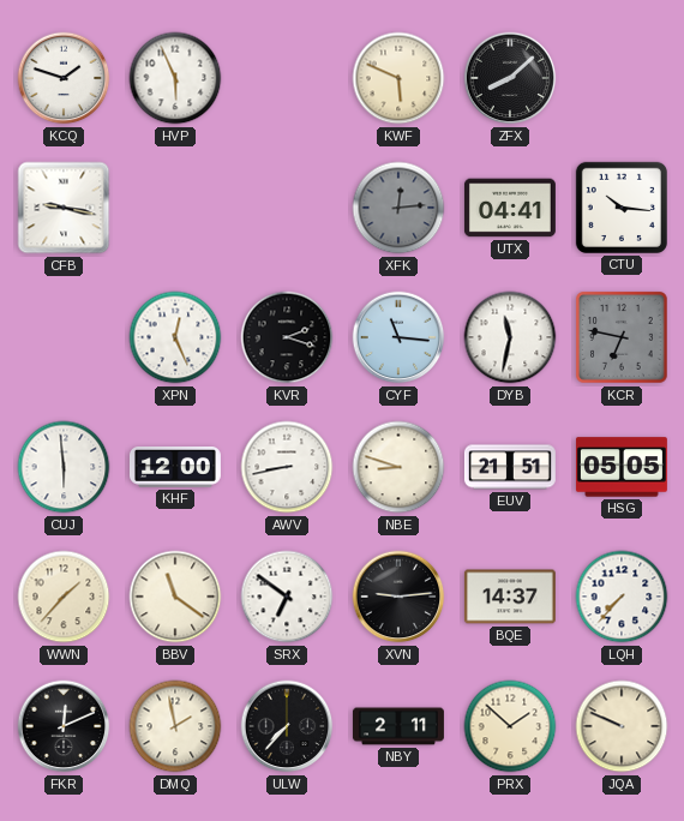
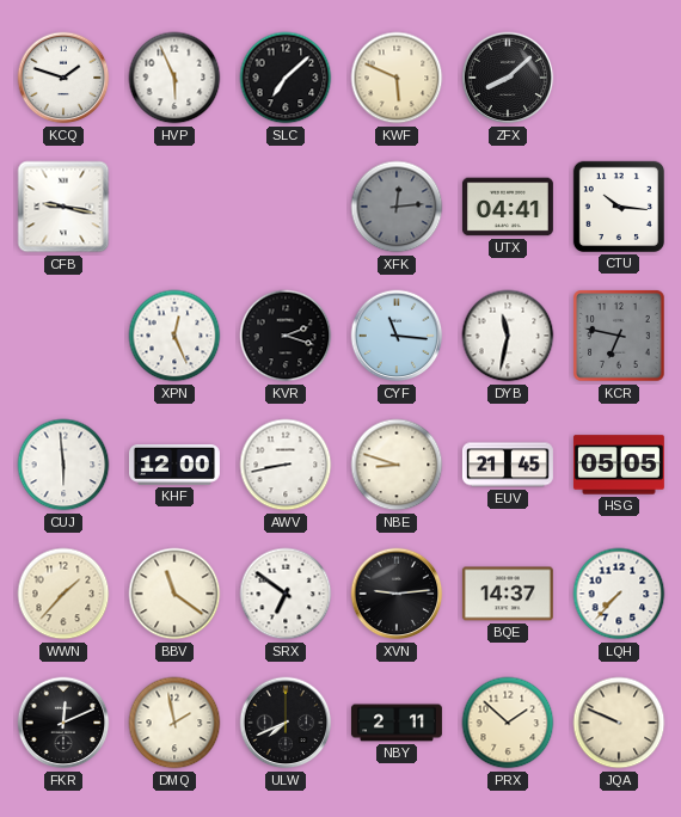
SLC: none -> 7:08
EUV: 21:51 -> 21:45
ULW: 7:37 -> 7:41
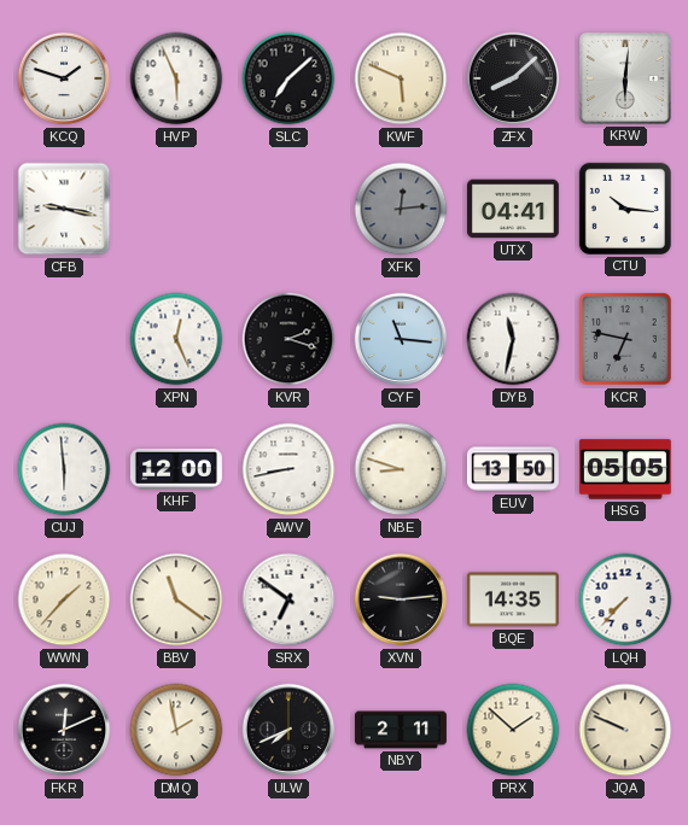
KRW: none -> 6:01
EUV: 21:45 -> 13:50
BQE: 14:37 -> 14:35
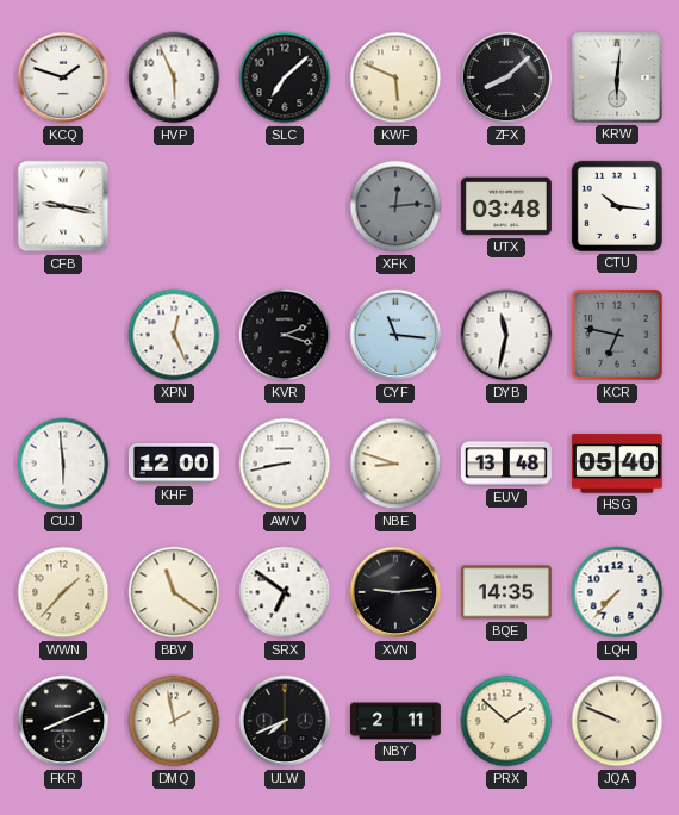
UTX: 04:41 -> 03:48
EUV: 13:50 -> 13:48
HSG: 05:05 -> 05:40
FKR: 12:11 -> 8:11
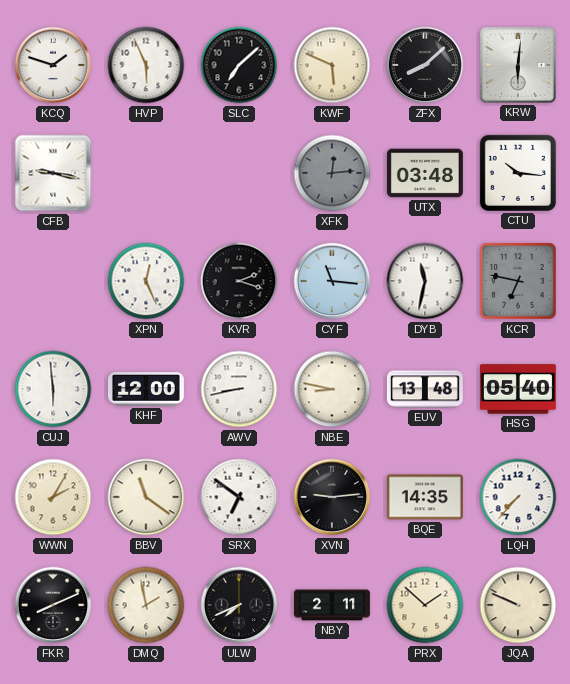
NBE: 8:48 -> 8:47
WWN: 1:37 -> 2:05
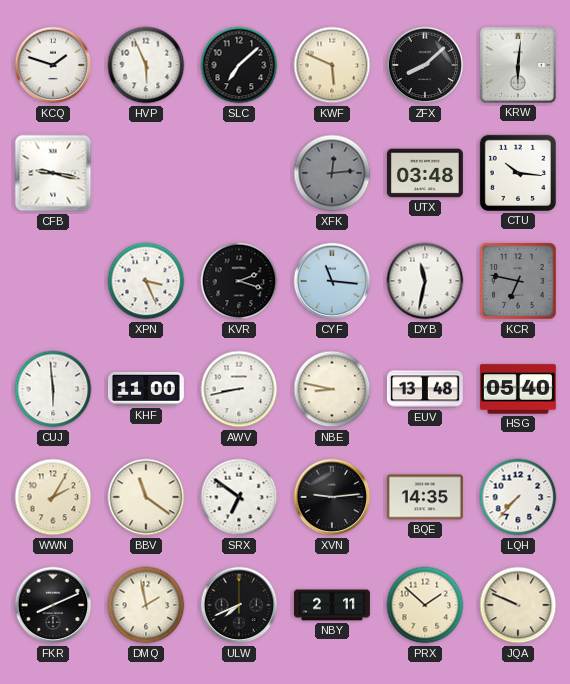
XPN: 12:26 -> 3:26
KHF: 12:00 -> 11:00
